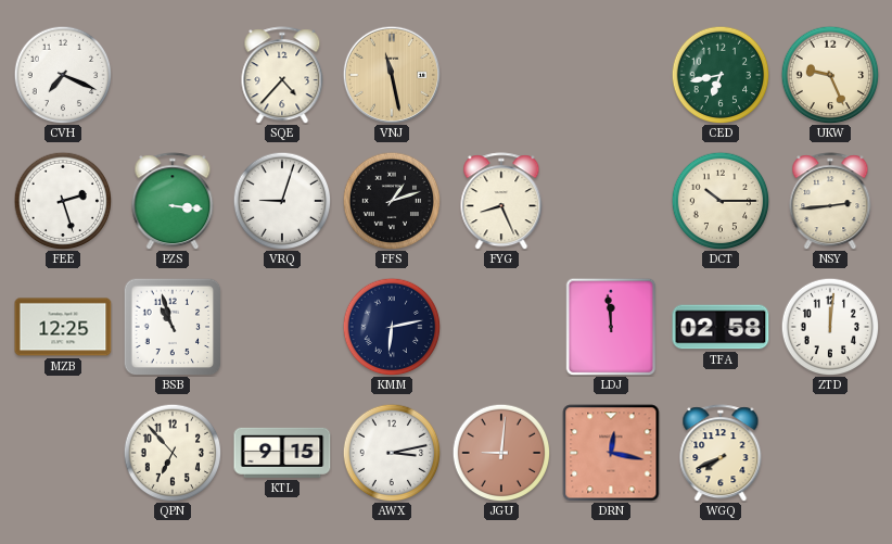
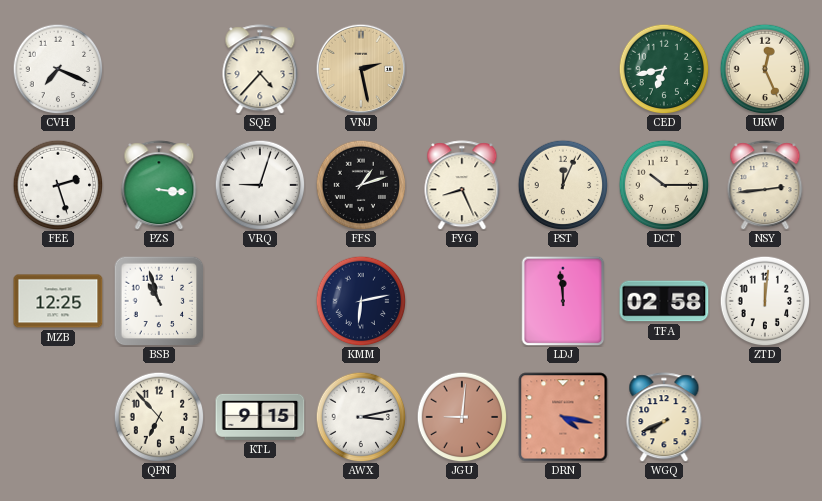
VNJ: 11:28 -> 2:28
UKW: 9:26 -> 12:26
PST: none -> 12:04
DRN: 12:17 -> 4:17
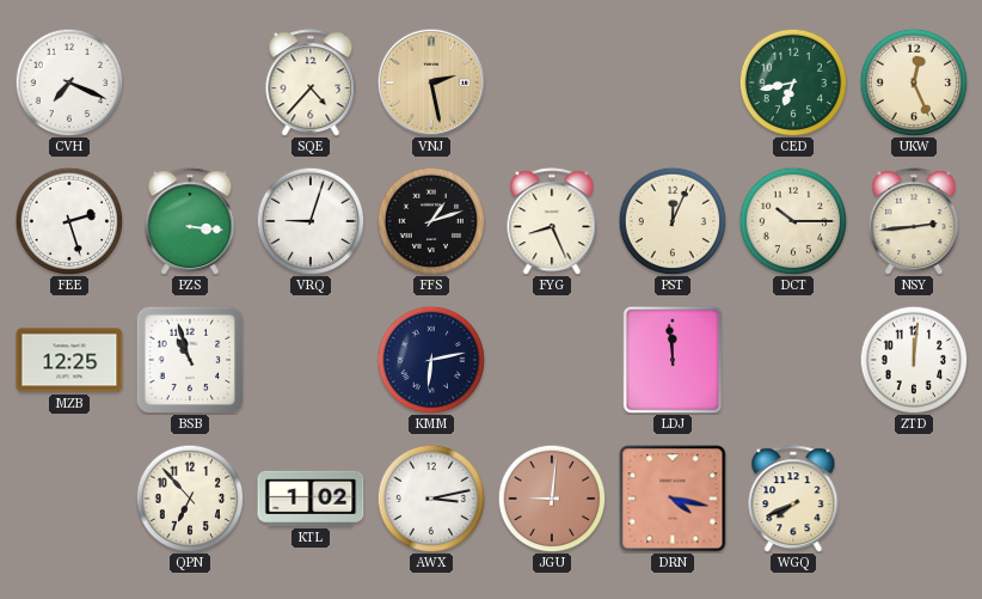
TFA: 02:58 -> none
KTL: 9:15 -> 1:02
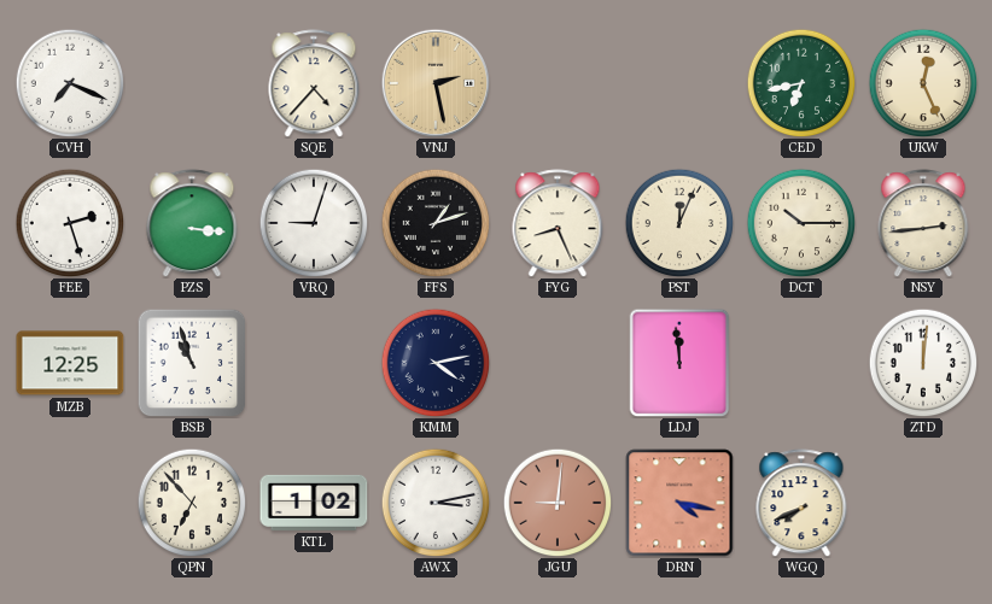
KMM: 6:13 -> 4:13
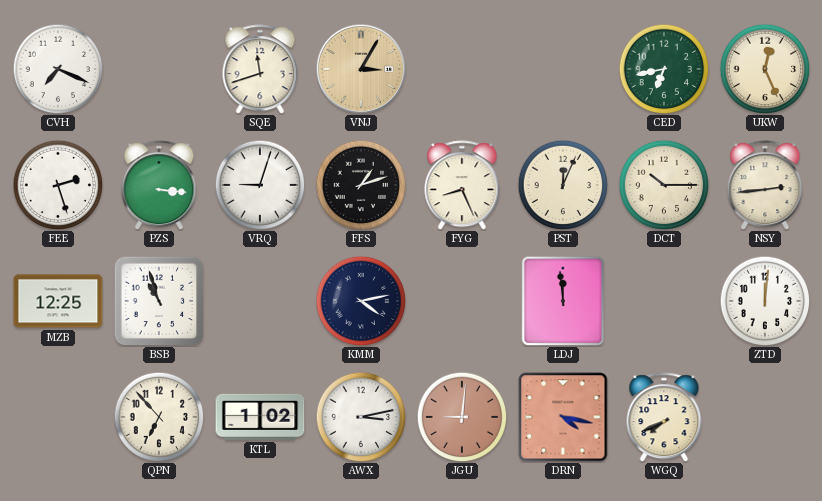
SQE: 4:37 -> 11:42
VNJ: 2:28 -> 3:05
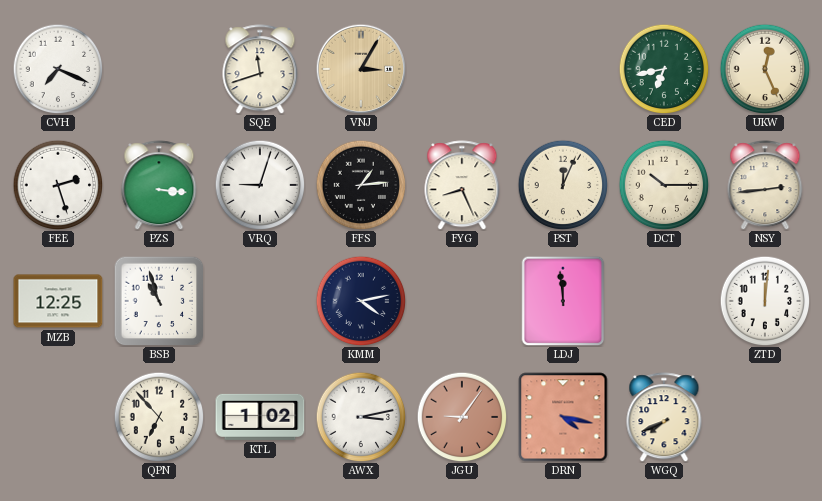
FFS: 1:12 -> 1:14
JGU: 9:01 -> 9:06
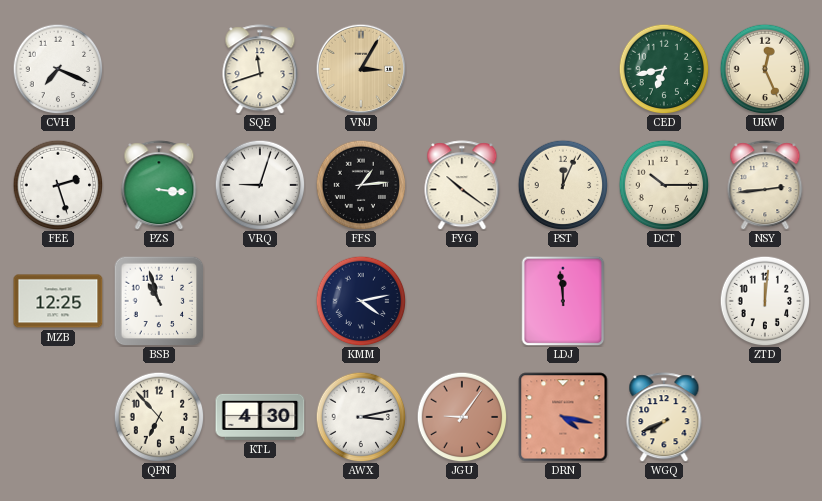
FYG: 8:26 -> 10:21
KTL: 1:02 -> 4:30
